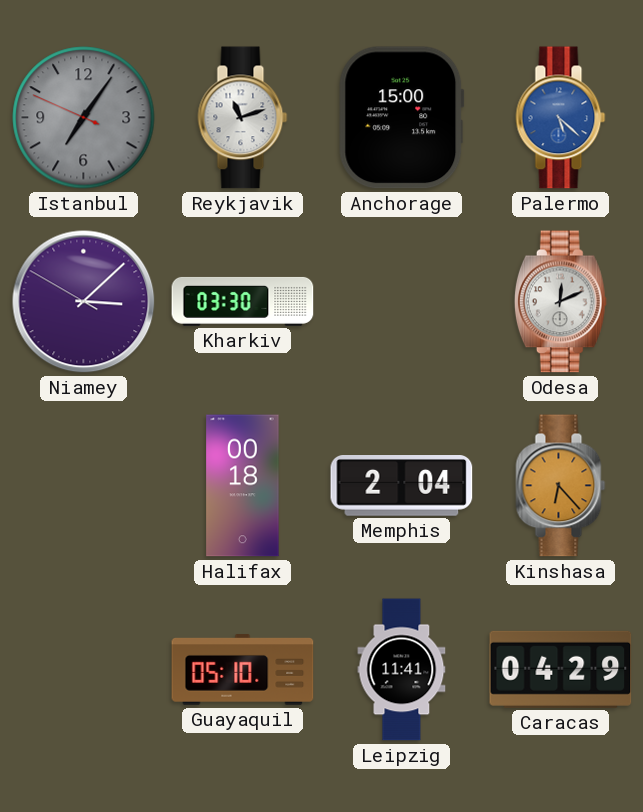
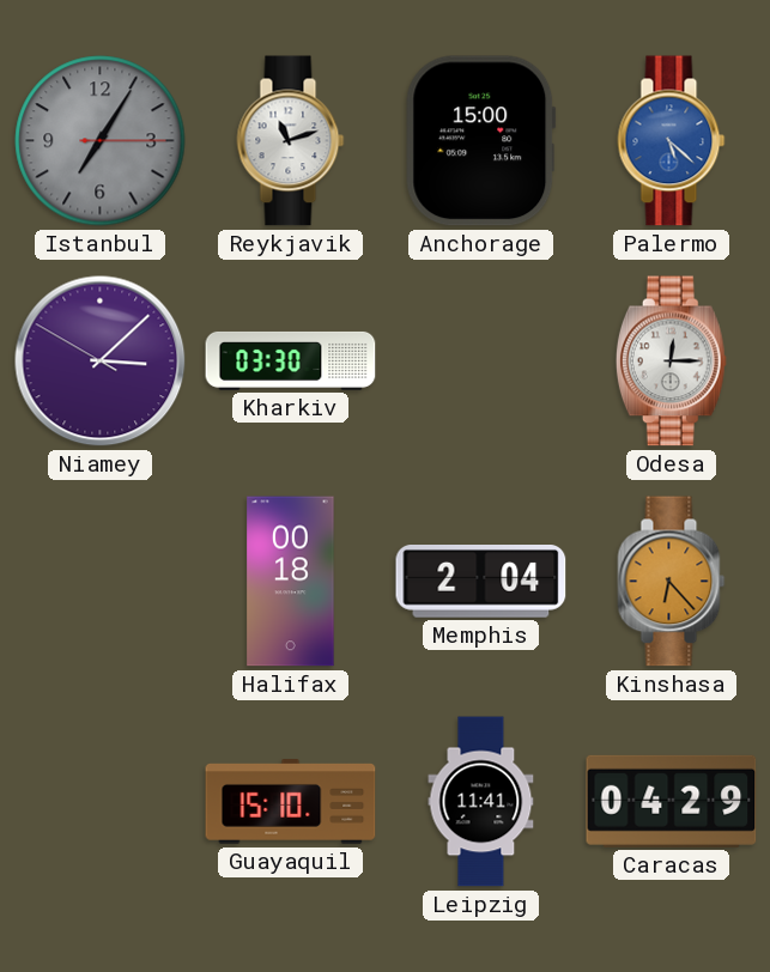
Istanbul: 7:05:49 -> 7:05:15
Odesa: 12:11 -> 12:15
Guayaquil: 05:10 -> 15:10
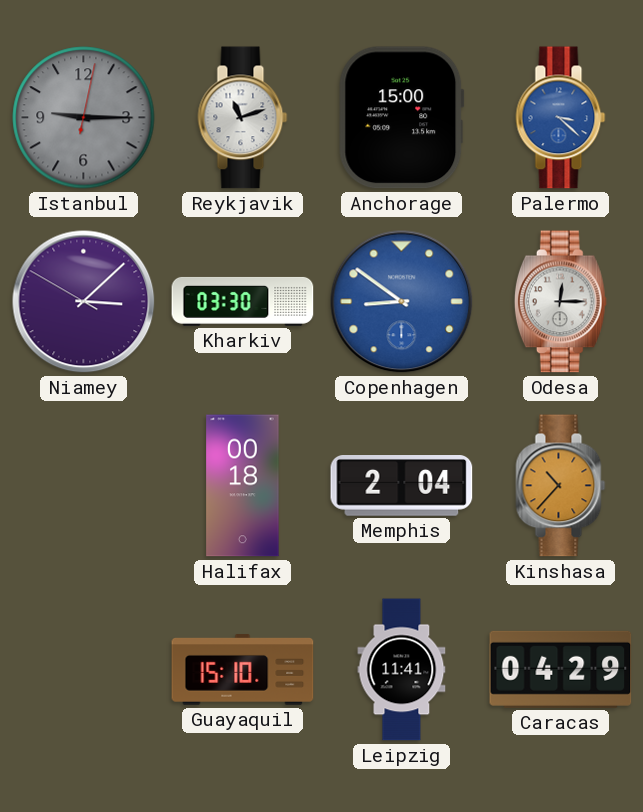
Istanbul: 7:05 -> 9:15
Palermo: 5:22 -> 3:22
Copenhagen: none -> 8:51
Kinshasa: 6:23 -> 10:37
